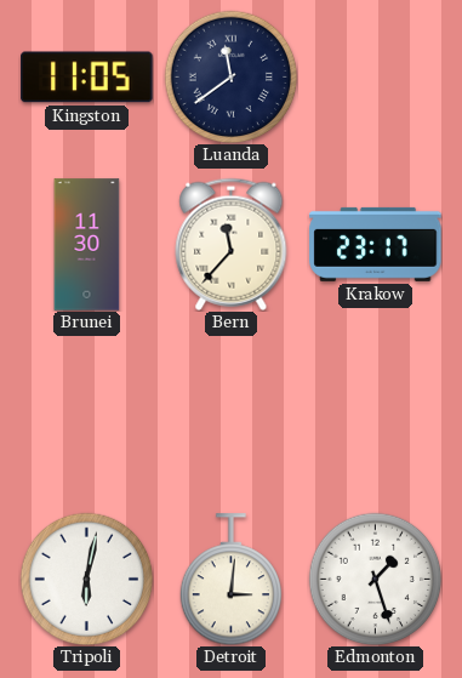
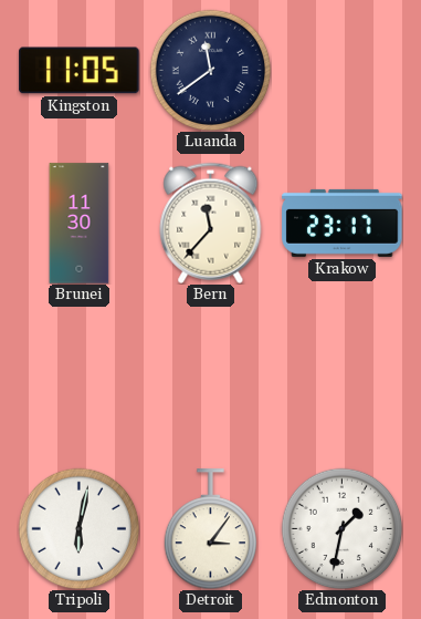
Detroit: 3:01 -> 3:06
Edmonton: 1:27 -> 1:32
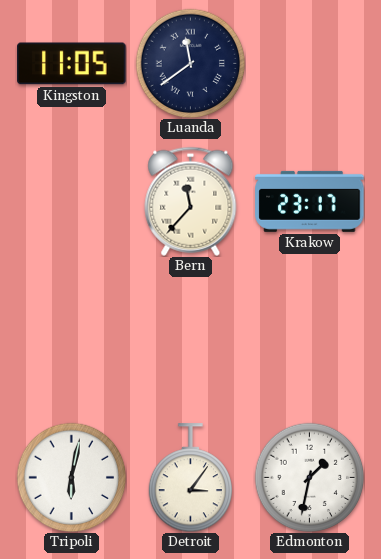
Brunei: 11:30 -> none
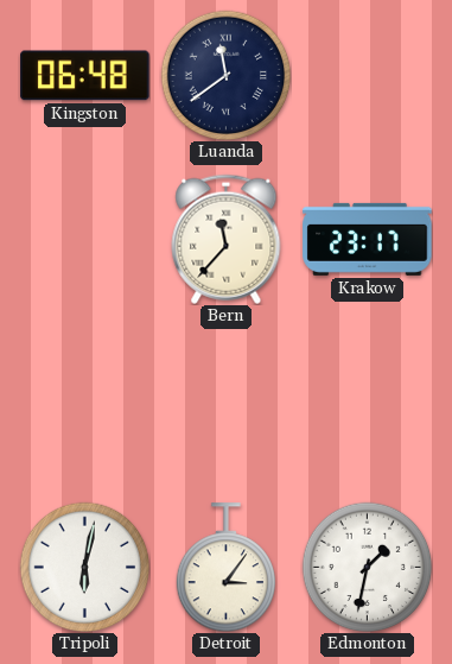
Kingston: 11:05 -> 06:48
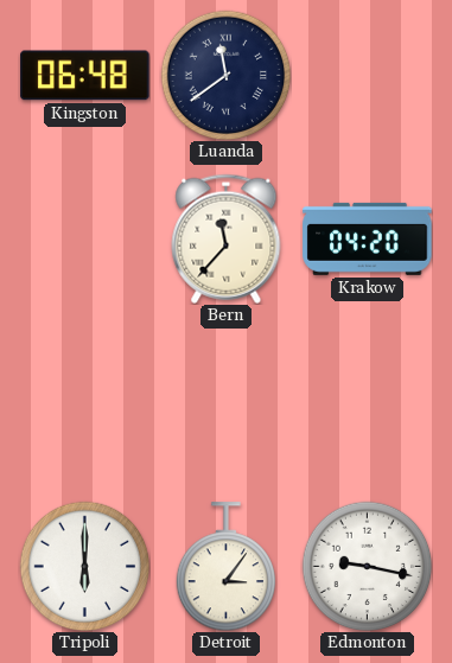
Krakow: 23:17 -> 04:20
Tripoli: 6:02 -> 6:00
Edmonton: 1:32 -> 9:17
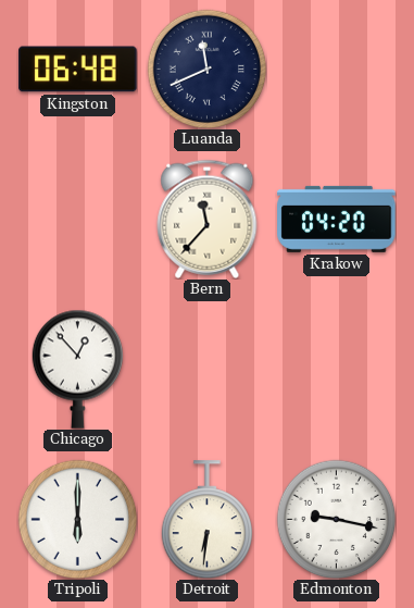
Luanda: 11:39 -> 11:41
Chicago: none -> 12:53
Detroit: 3:06 -> 6:31
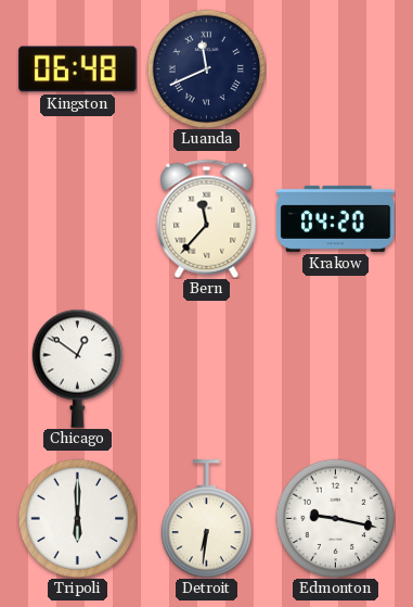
Chicago: 12:53 -> 12:51
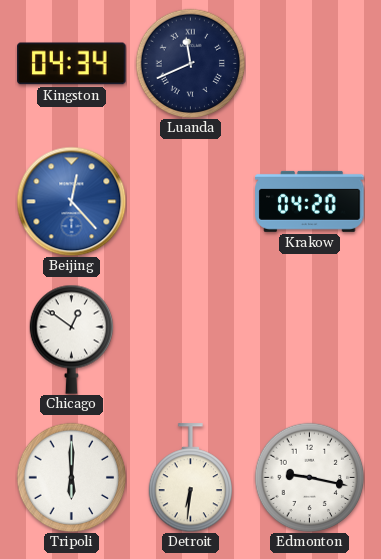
Kingston: 06:48 -> 04:34
Beijing: none -> 12:23
Bern: 11:37 -> none
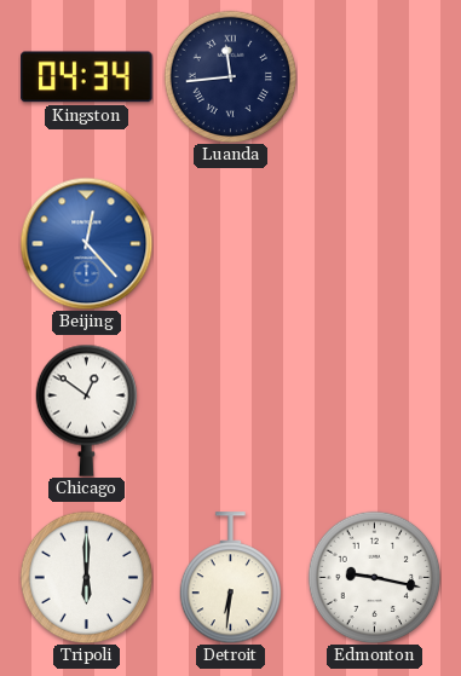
Luanda: 11:41 -> 11:44
Krakow: 04:20 -> none
